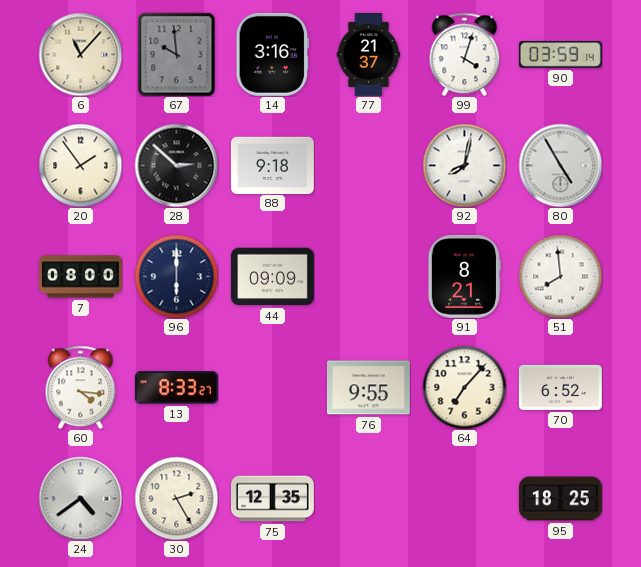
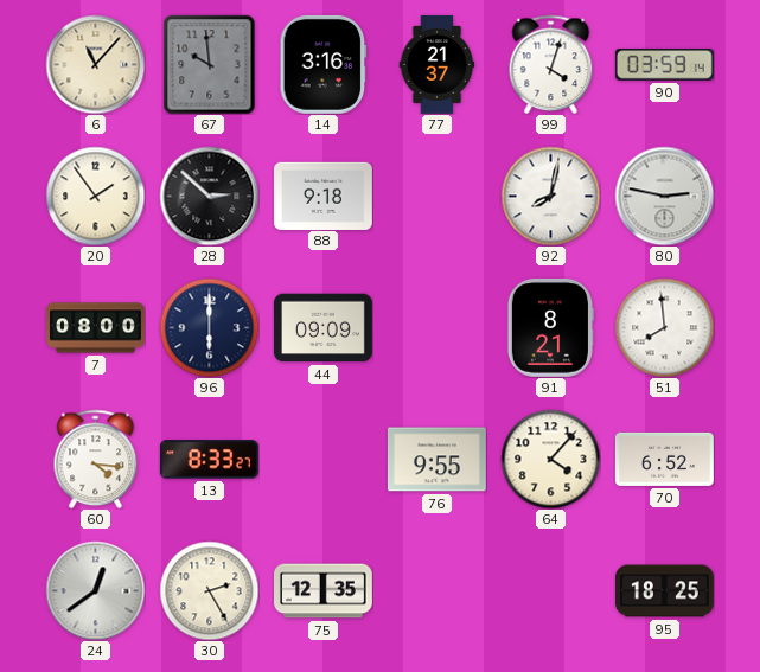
80: 4:55 -> 2:47
64: 7:07 -> 4:07
24: 4:39 -> 12:39
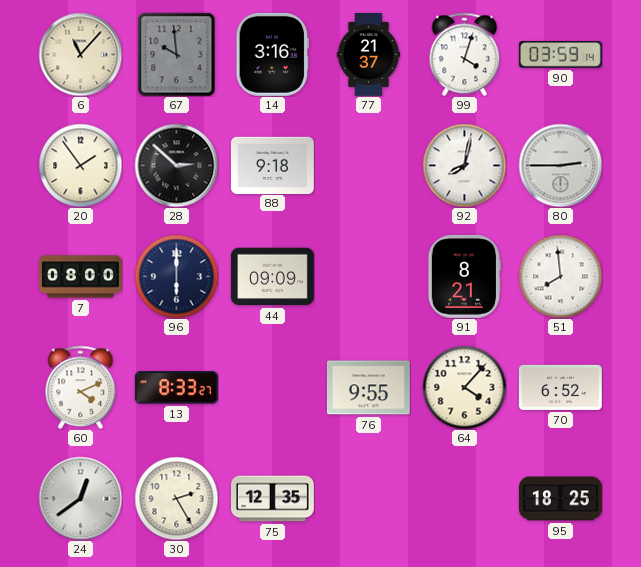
80: 2:47 -> 2:45
60: 4:16 -> 4:11
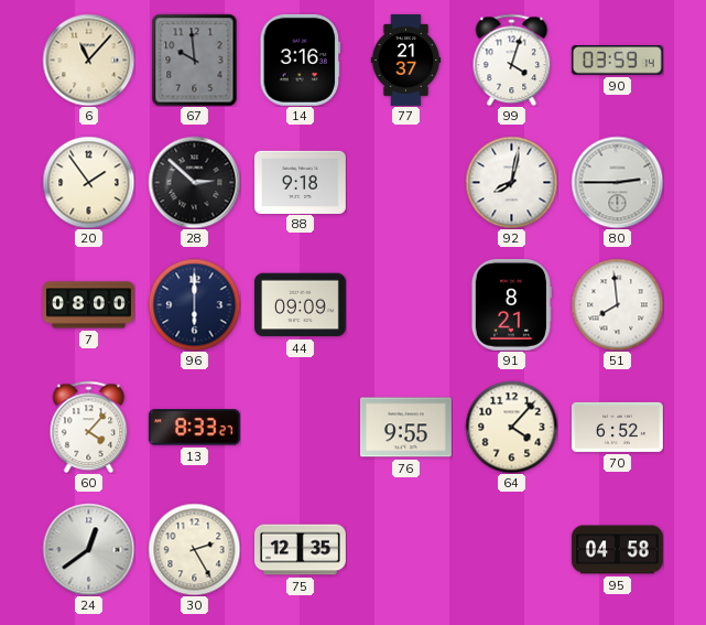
60: 4:11 -> 4:07
95: 18:25 -> 04:58
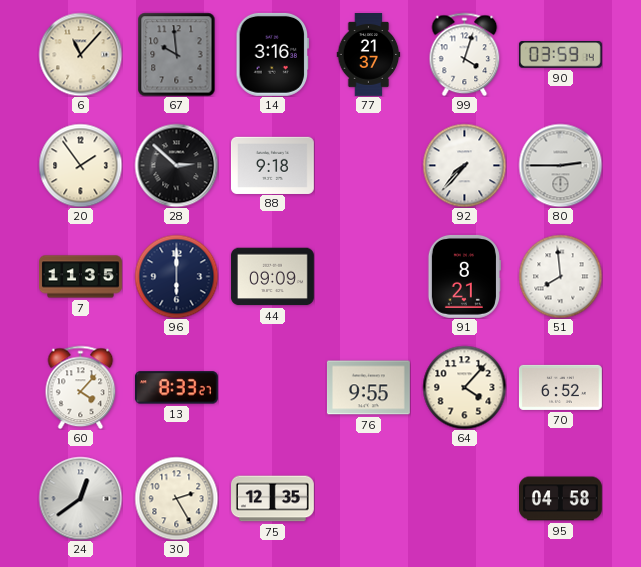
92: 8:02 -> 7:37
7: 08:00 -> 11:35
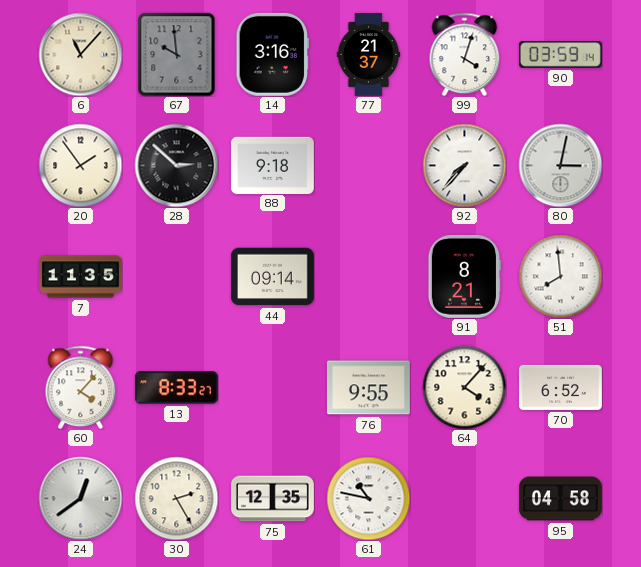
80: 2:45 -> 3:02
96: 6:00 -> none
44: 09:09 -> 09:14
61: none -> 10:47
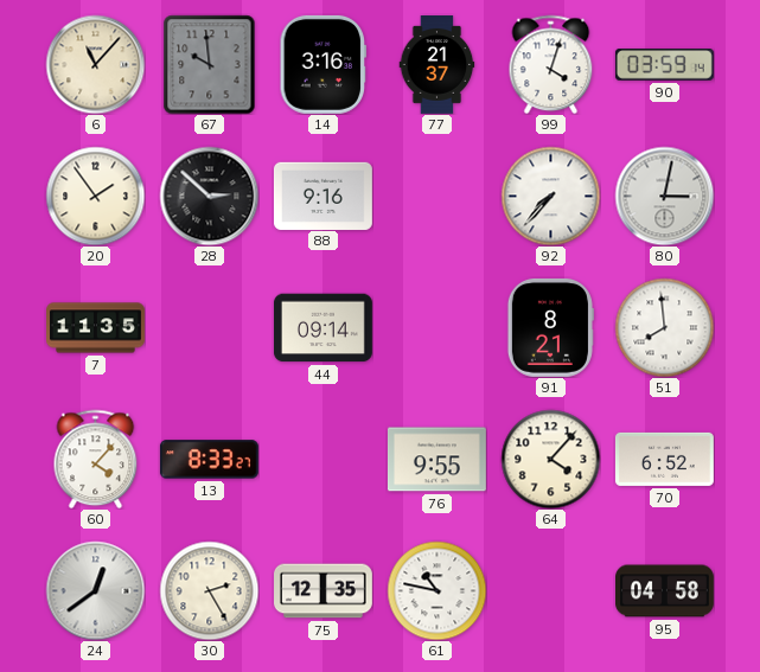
88: 9:18 -> 9:16
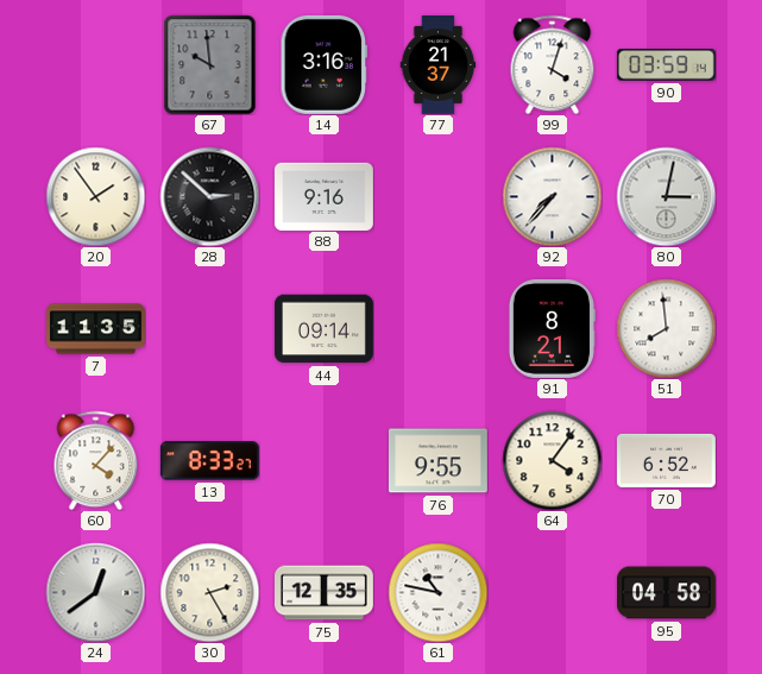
6: 11:07 -> none
64: 4:07 -> 4:06
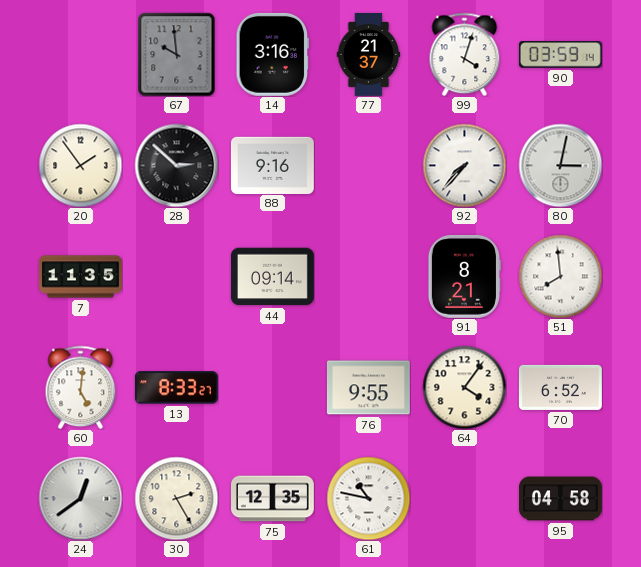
60: 4:07 -> 5:01
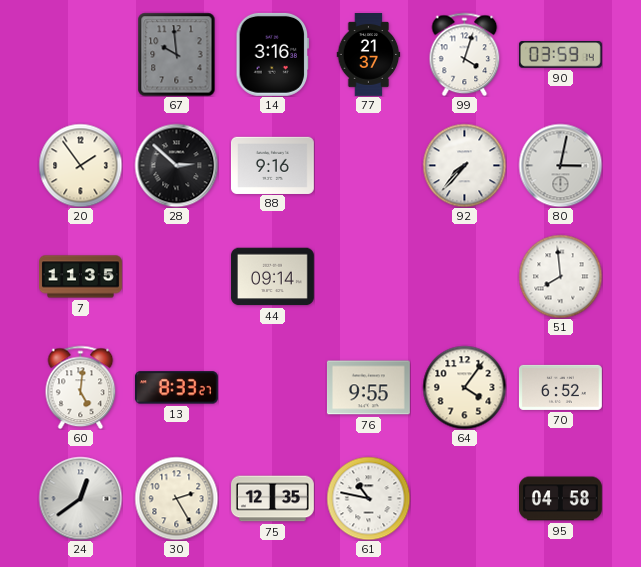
91: 8:21 -> none
